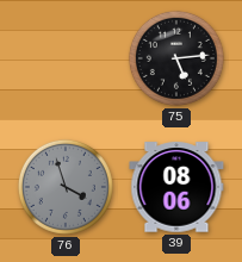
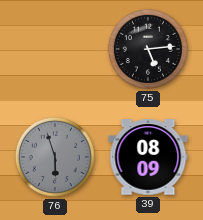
76: 3:57 -> 5:57
39: 08:06 -> 08:09
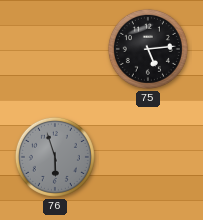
39: 08:09 -> none
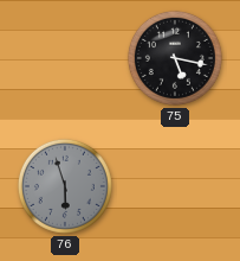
75: 5:14 -> 5:17
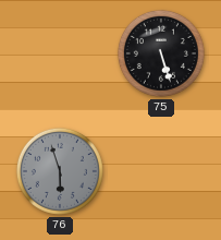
75: 5:17 -> 5:27
